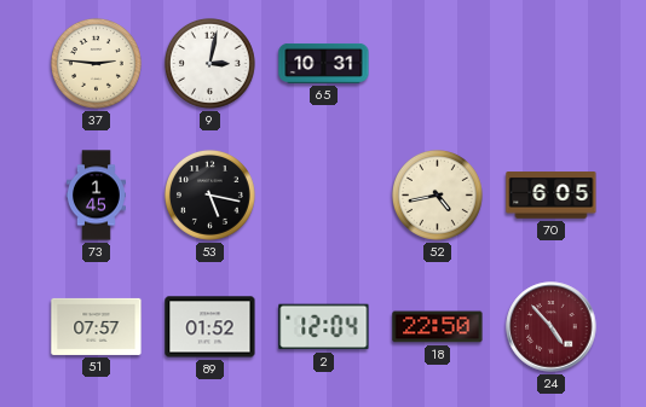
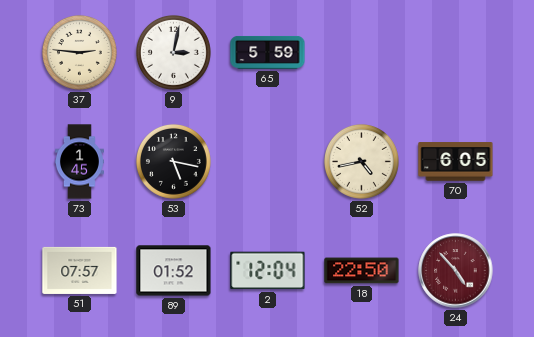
65: 10:31 -> 5:59
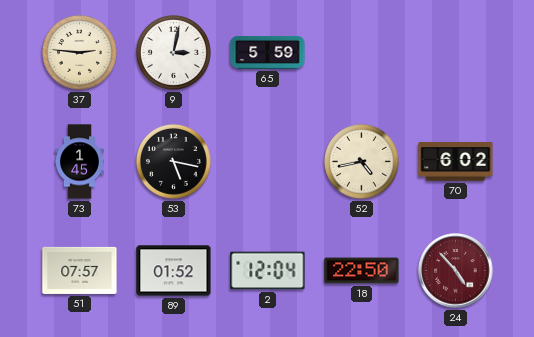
70: 6:05 -> 6:02
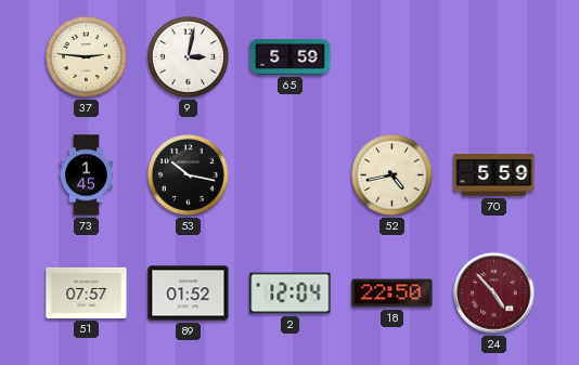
53: 5:17 -> 10:17
70: 6:02 -> 5:59
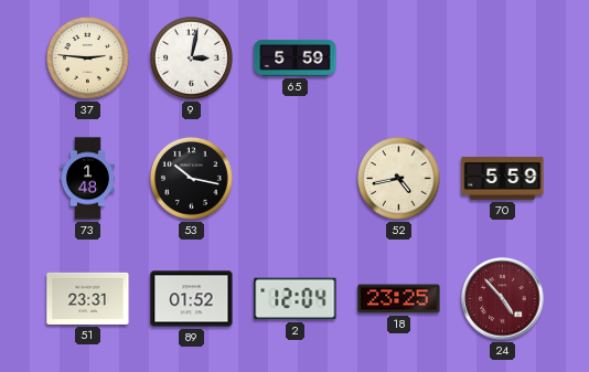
73: 1:45 -> 1:48
51: 07:57 -> 23:31
18: 22:50 -> 23:25
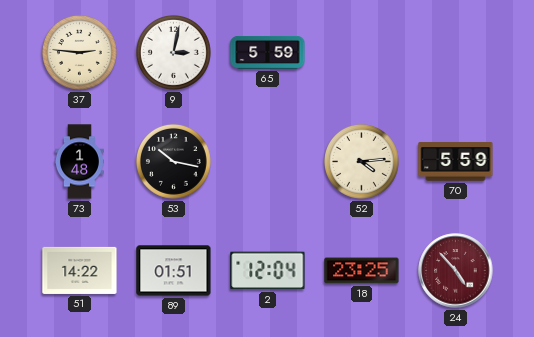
52: 4:43 -> 4:14
51: 23:31 -> 14:22
89: 01:52 -> 01:51
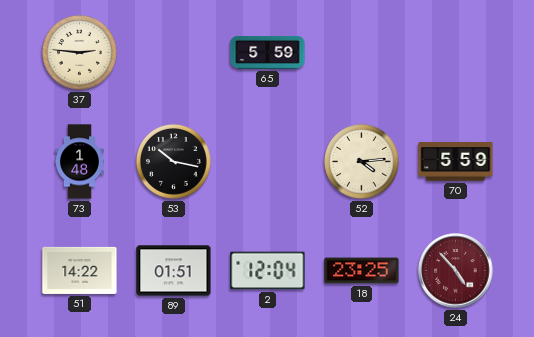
9: 3:02 -> none
